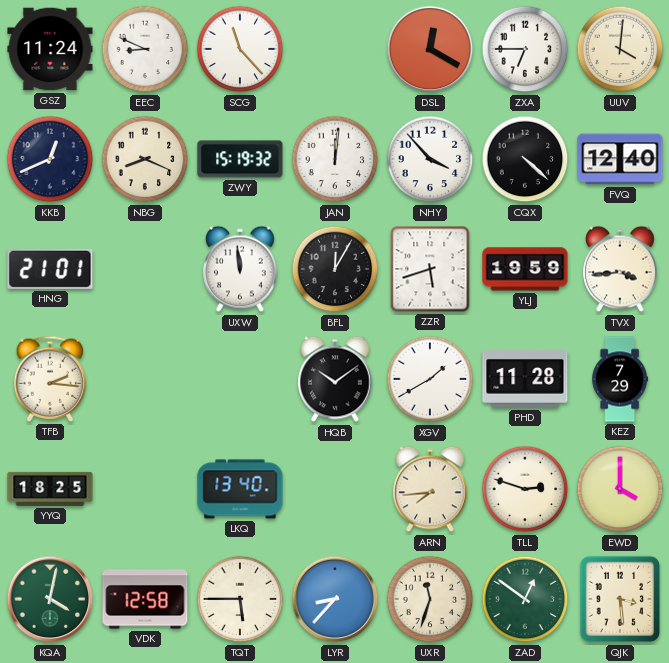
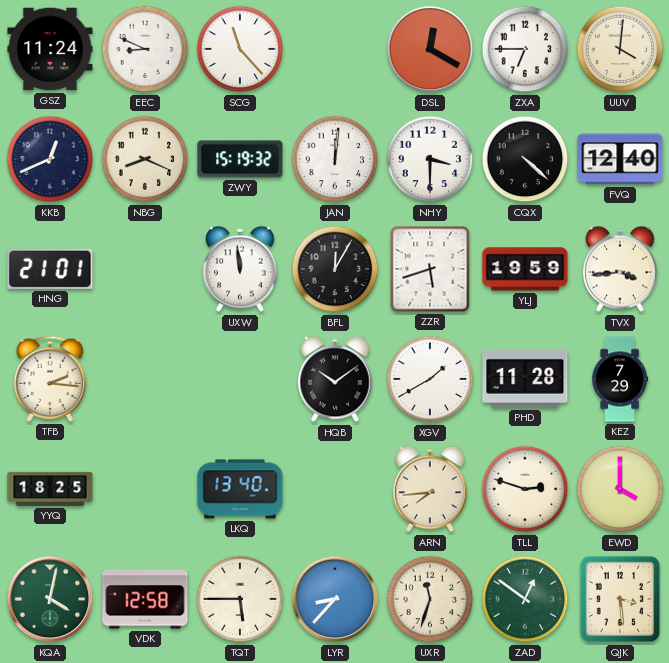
NHY: 3:53 -> 3:30
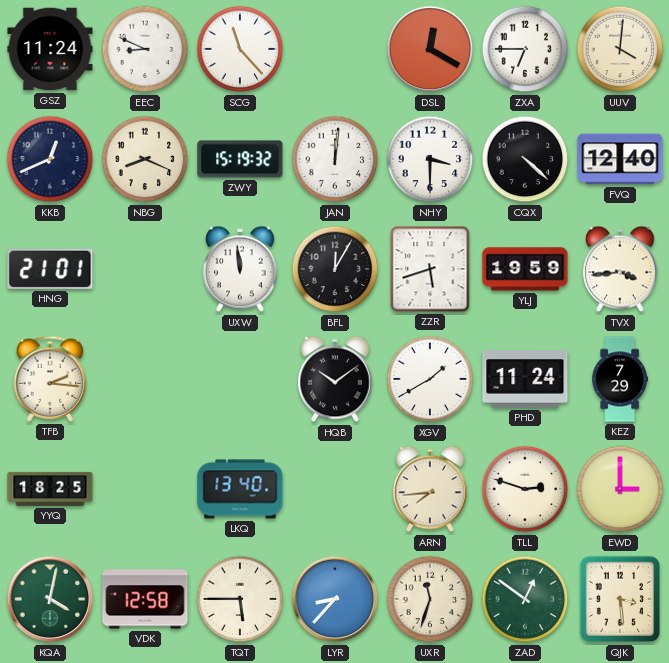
PHD: 11:28 -> 11:24
EWD: 4:00 -> 3:00
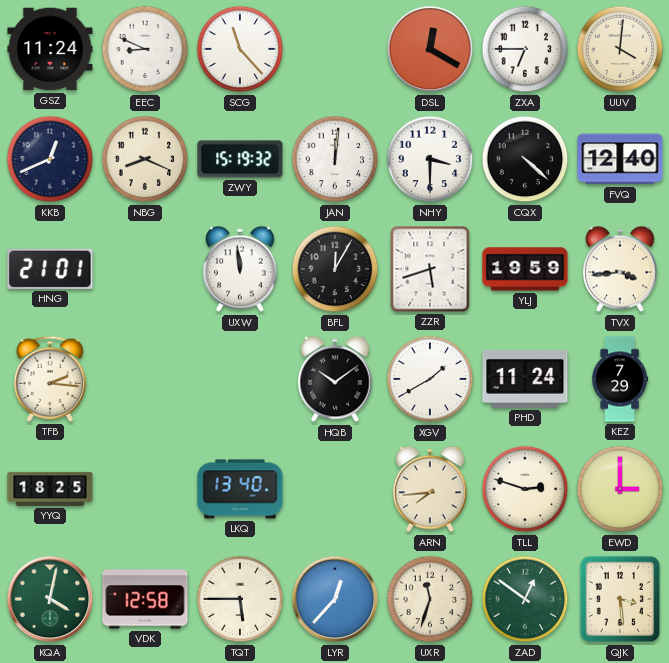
LYR: 8:37 -> 12:37
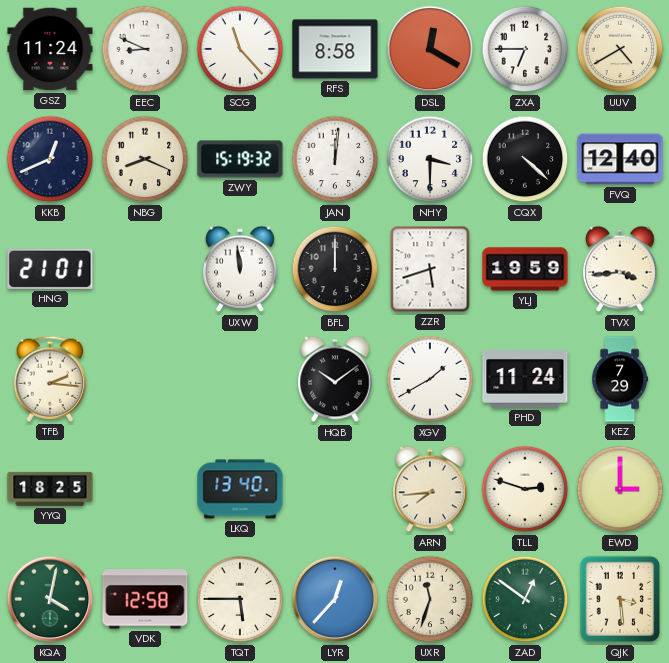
RFS: none -> 8:58
UUV: 4:01 -> 4:40
BFL: 12:05 -> 12:00
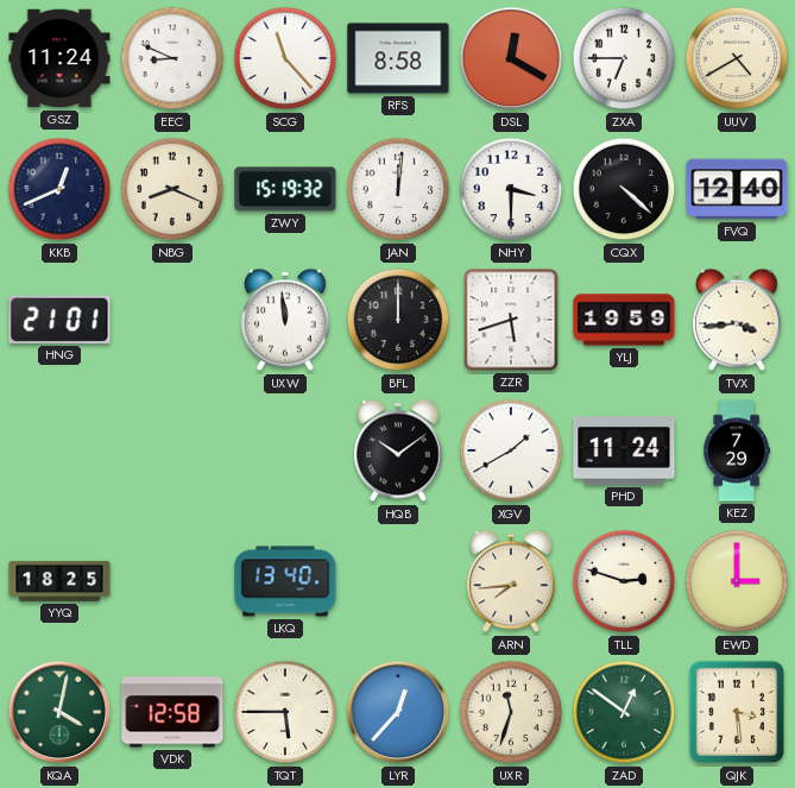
TFB: 2:16 -> none
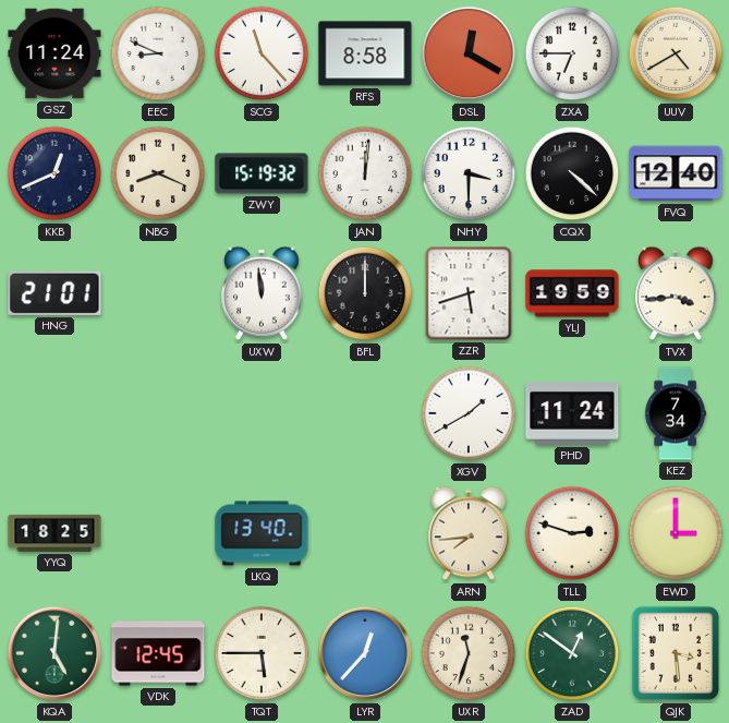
HQB: 10:09 -> none
KEZ: 7:29 -> 7:34
KQA: 4:02 -> 5:01
VDK: 12:58 -> 12:45
